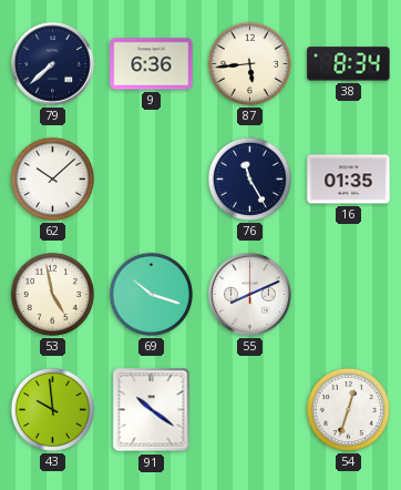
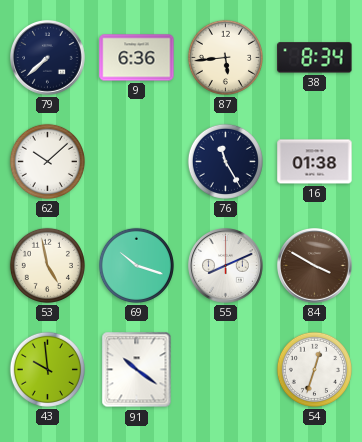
16: 01:35 -> 01:38
84: none -> 3:50
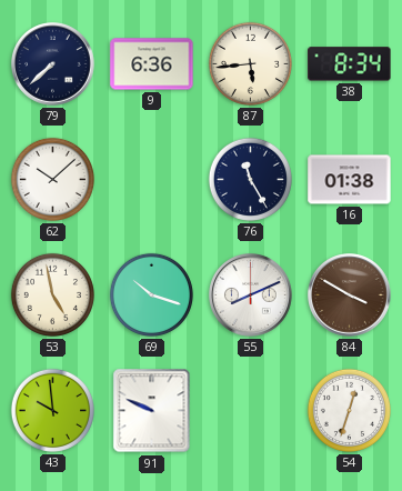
91: 10:21 -> 9:49
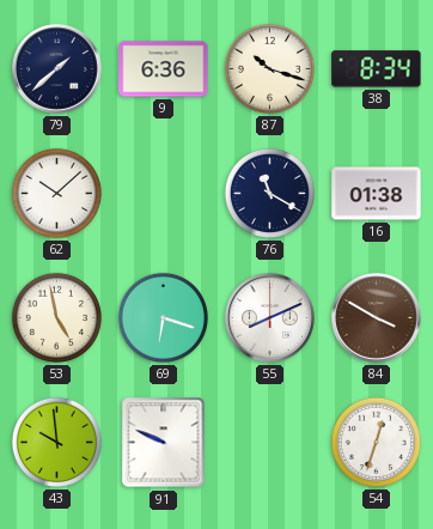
79: 7:38 -> 1:38
87: 5:44 -> 10:18
76: 11:25 -> 11:20
69: 10:18 -> 6:18
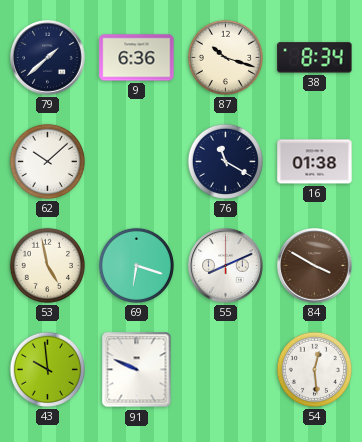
54: 12:33 -> 12:29
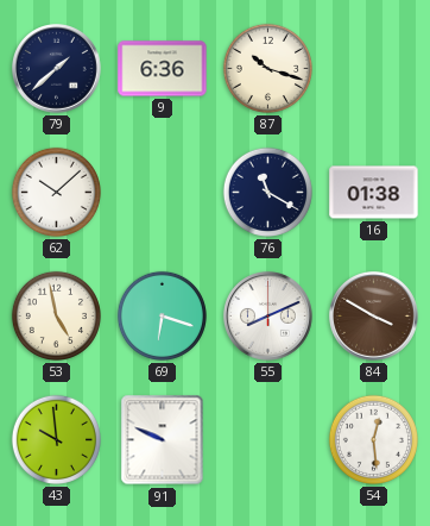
38: 8:34 -> none
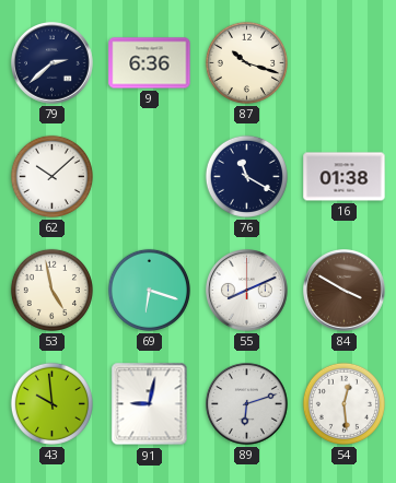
79: 1:38 -> 2:38
91: 9:49 -> 9:02
89: none -> 6:12
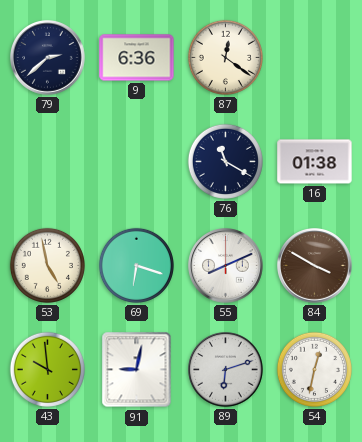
87: 10:18 -> 12:21
62: 10:08 -> none
54: 12:29 -> 12:32
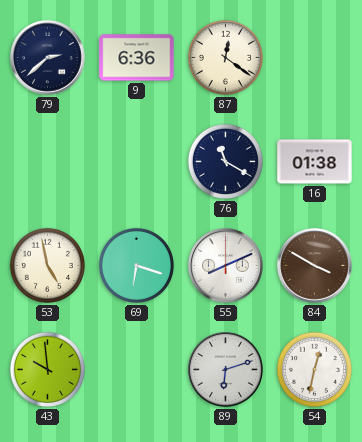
91: 9:02 -> none
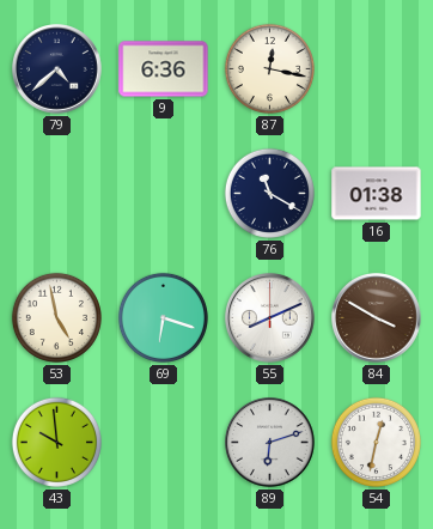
79: 2:38 -> 4:38
87: 12:21 -> 12:17
